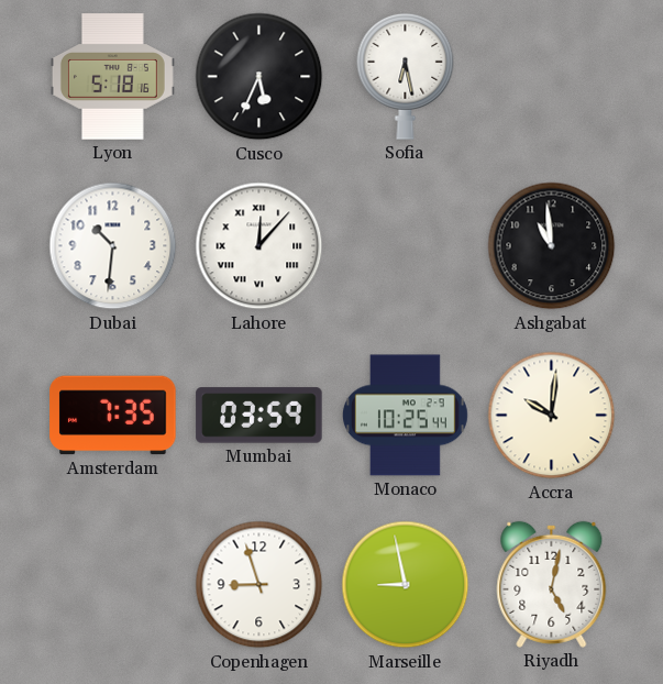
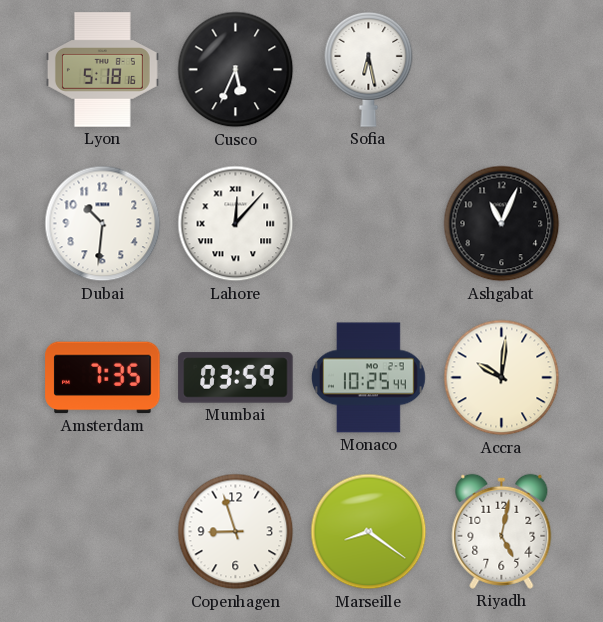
Ashgabat: 10:59 -> 11:04
Marseille: 8:58 -> 8:21
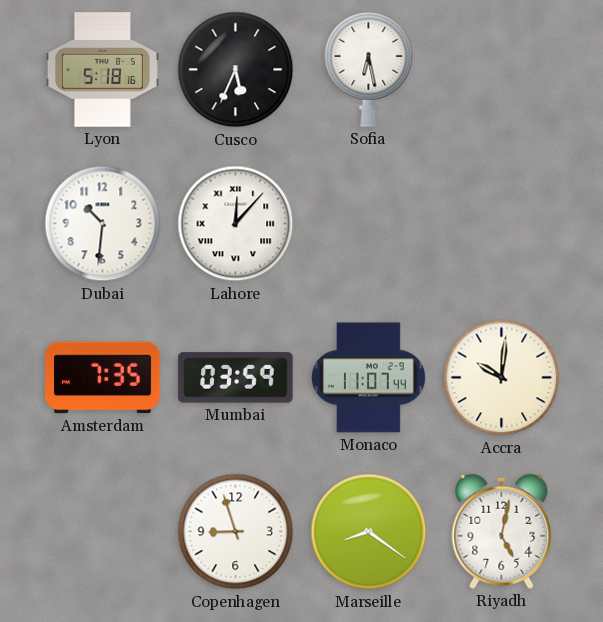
Ashgabat: 11:04 -> none
Monaco: 10:25 -> 11:07
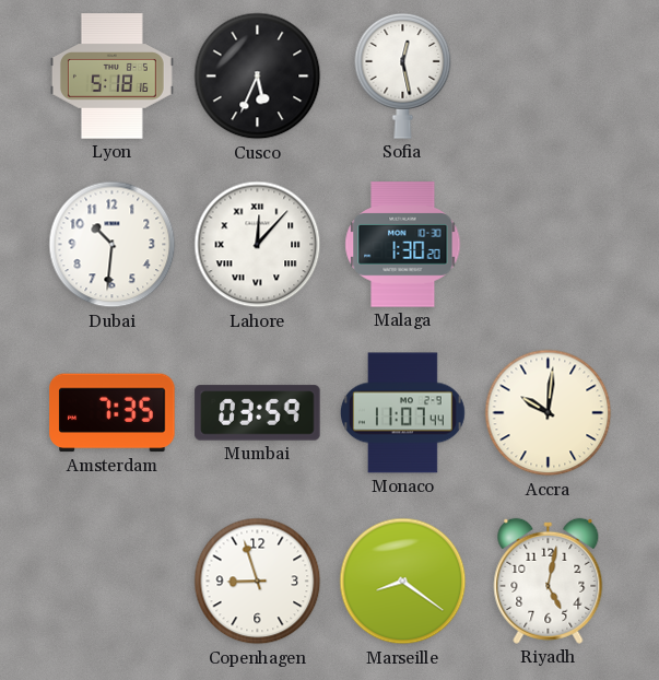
Sofia: 6:28 -> 12:28
Malaga: none -> 1:30
